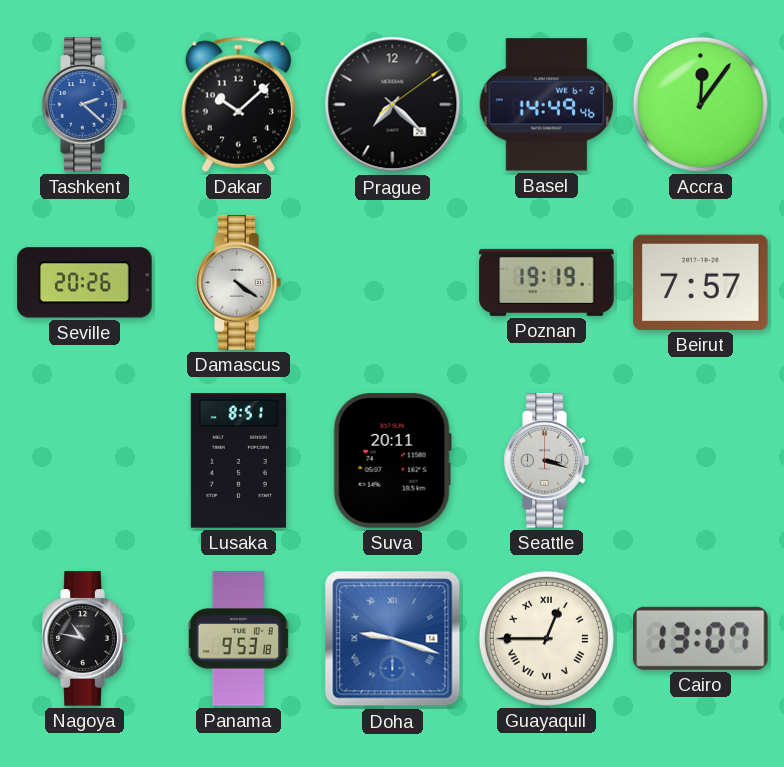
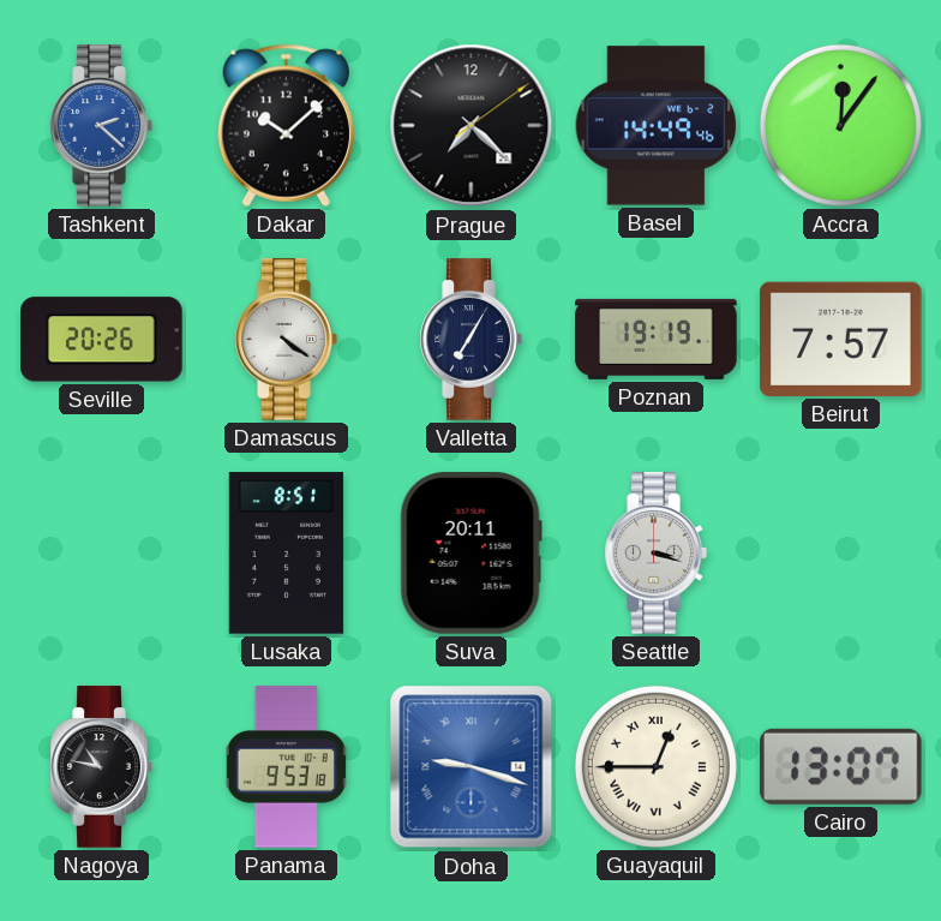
Valletta: none -> 7:05
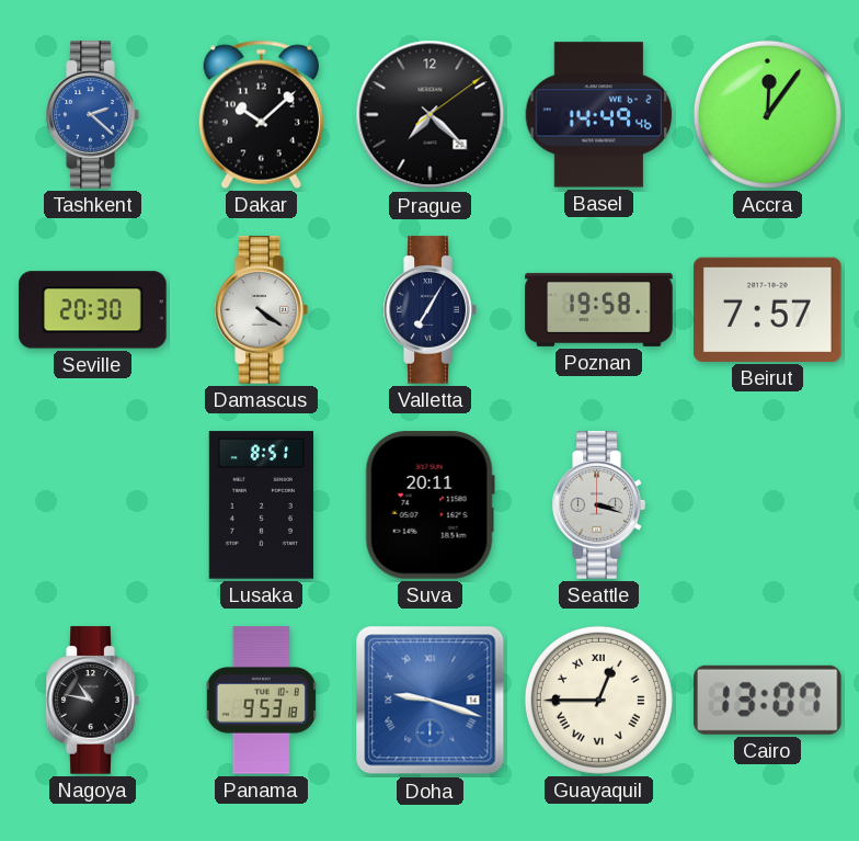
Seville: 20:26 -> 20:30
Poznan: 19:19 -> 19:58
